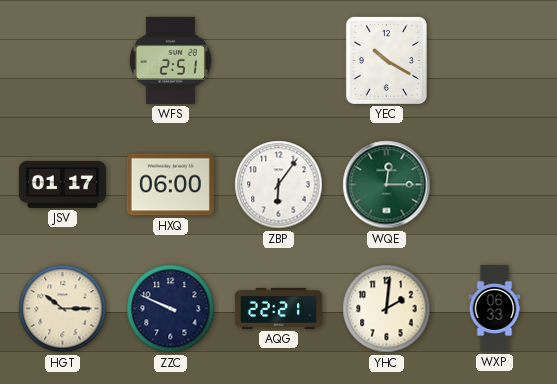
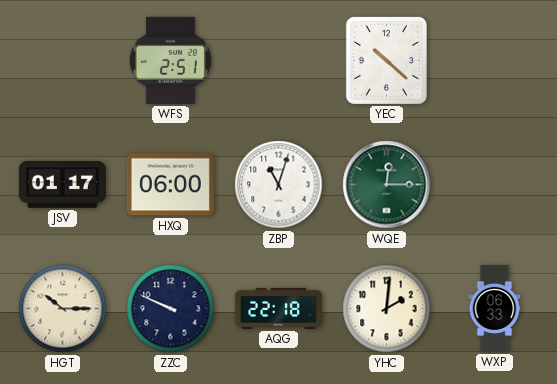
YEC: 10:20 -> 10:22
ZBP: 6:06 -> 11:03
AQG: 22:21 -> 22:18
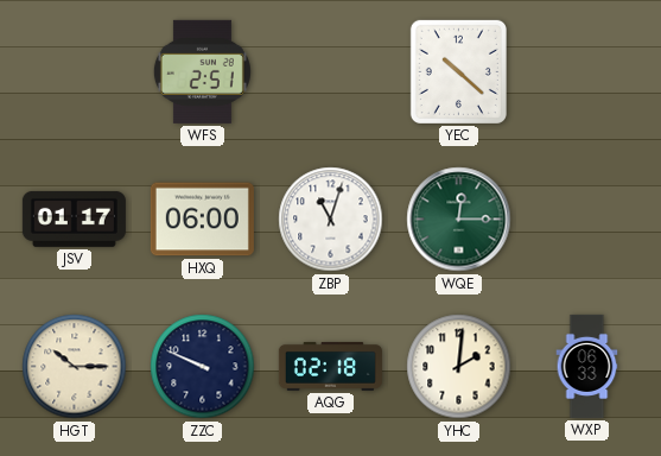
AQG: 22:18 -> 02:18
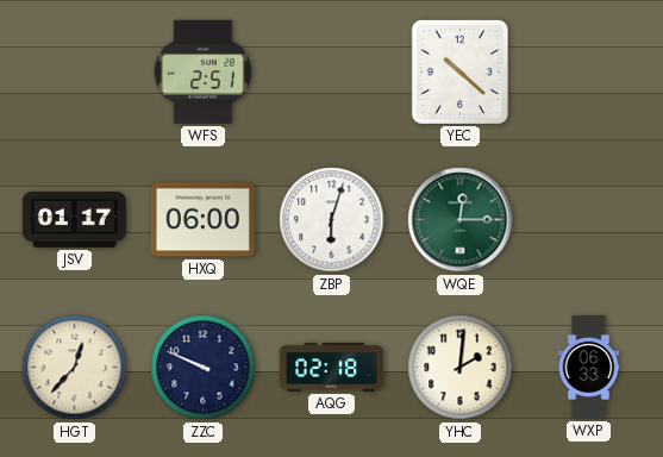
ZBP: 11:03 -> 6:03
HGT: 10:15 -> 12:37
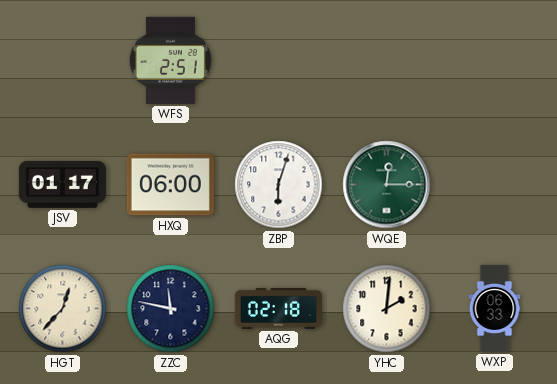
YEC: 10:22 -> none
ZZC: 9:49 -> 11:47
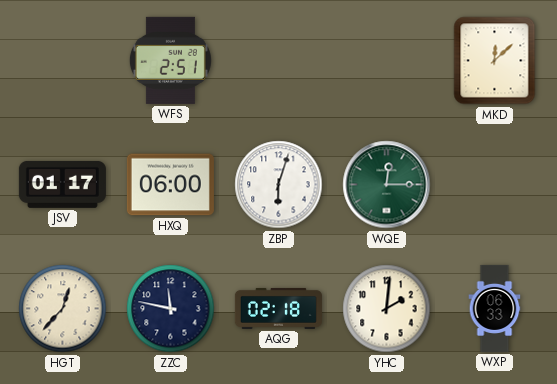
MKD: none -> 12:08
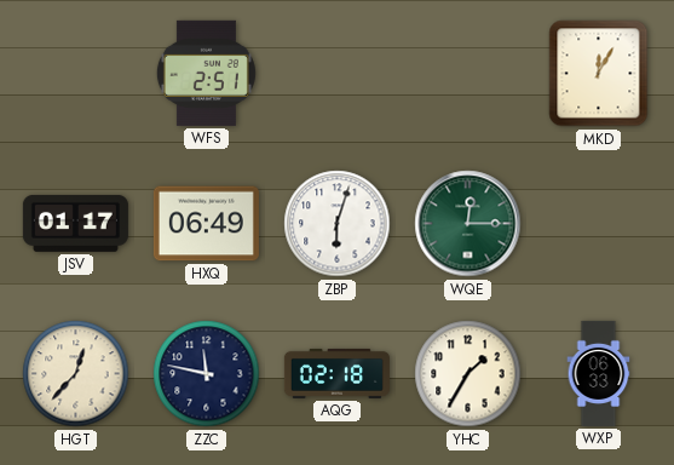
MKD: 12:08 -> 12:05
HXQ: 06:00 -> 06:49
YHC: 2:01 -> 1:35
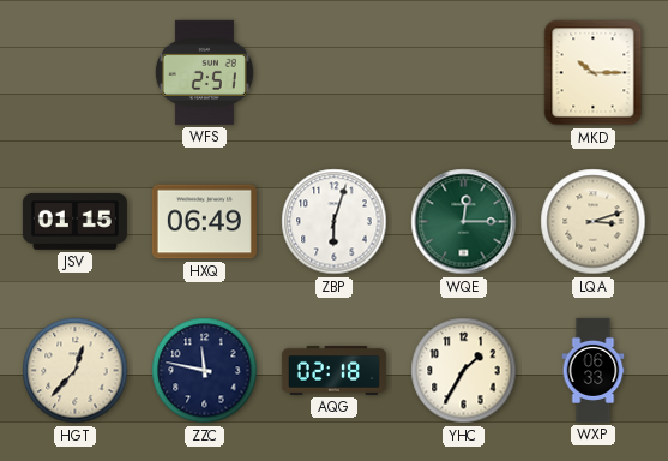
MKD: 12:05 -> 10:15
JSV: 01:17 -> 01:15
LQA: none -> 3:12
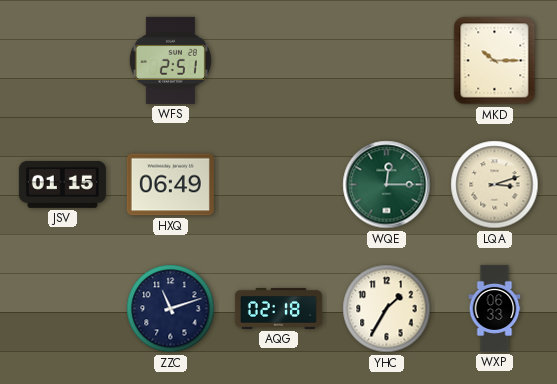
ZBP: 6:03 -> none
HGT: 12:37 -> none
ZZC: 11:47 -> 11:12
